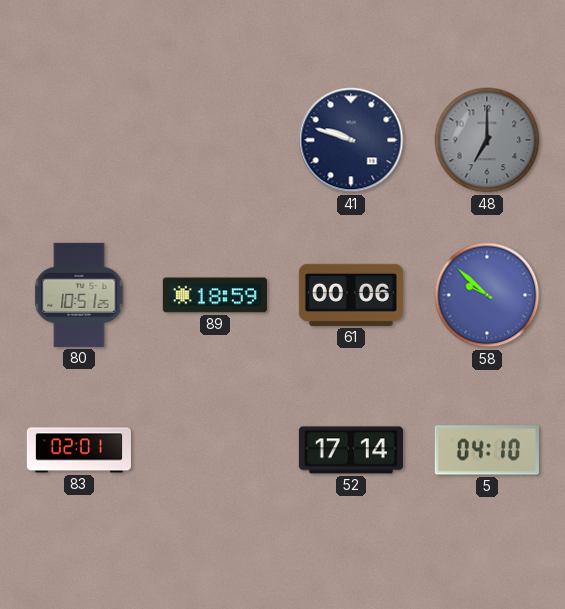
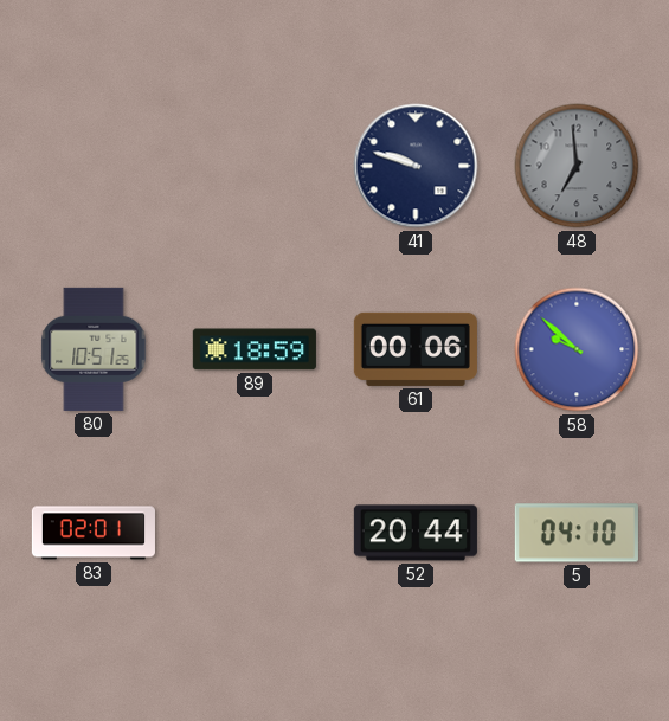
48: 7:00 -> 6:59
52: 17:14 -> 20:44
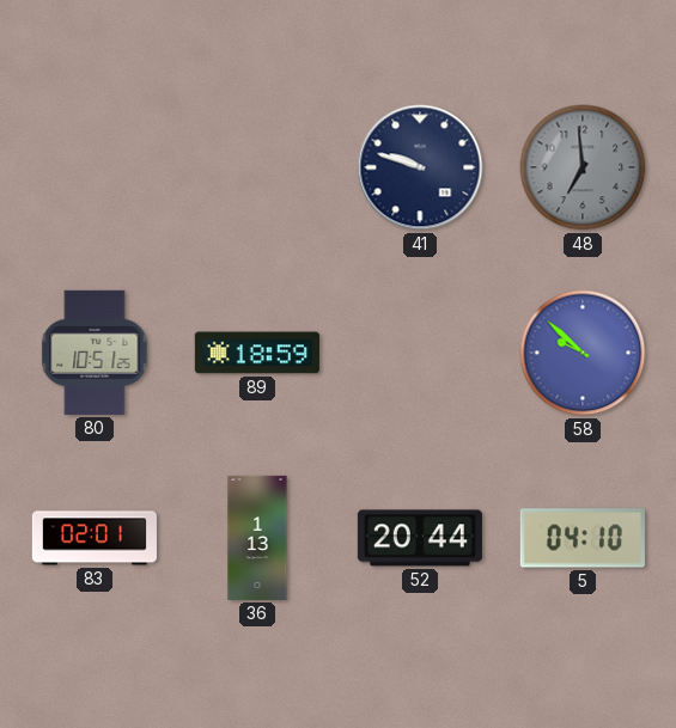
61: 00:06 -> none
36: none -> 1:13
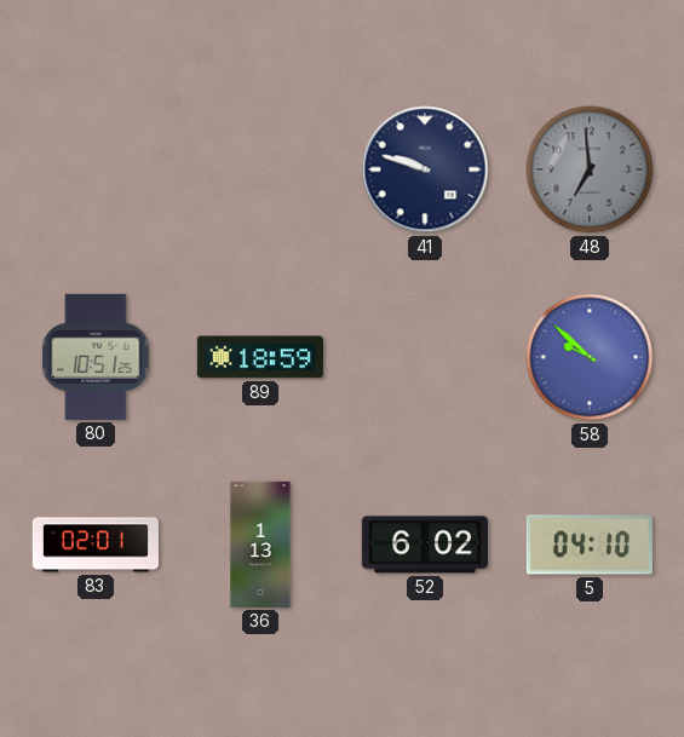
52: 20:44 -> 6:02
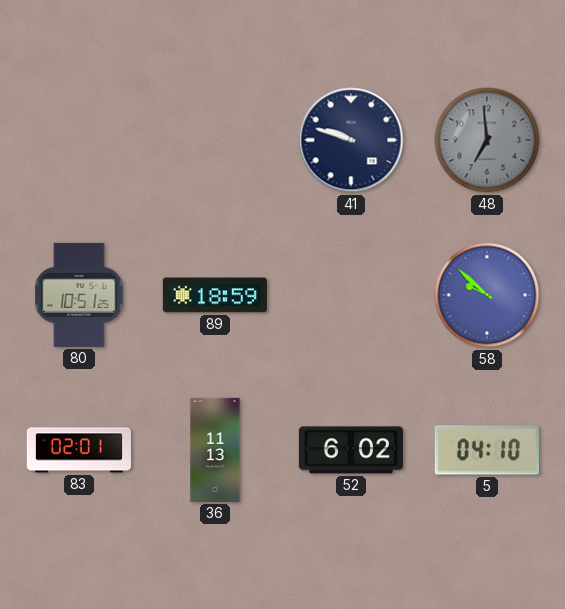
36: 1:13 -> 11:13
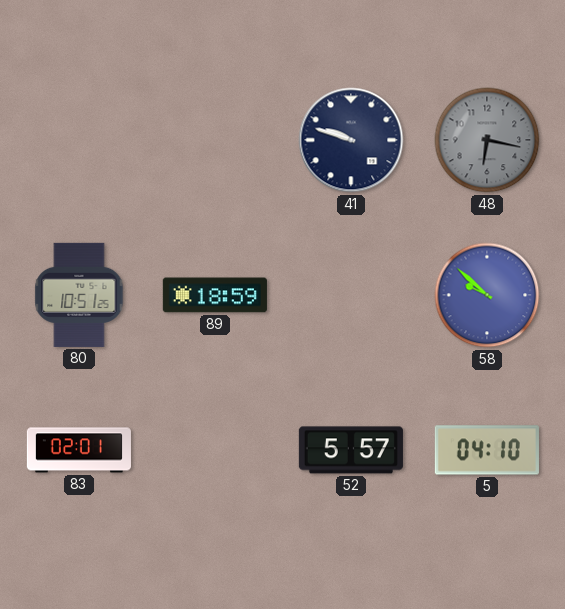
48: 6:59 -> 6:17
36: 11:13 -> none
52: 6:02 -> 5:57
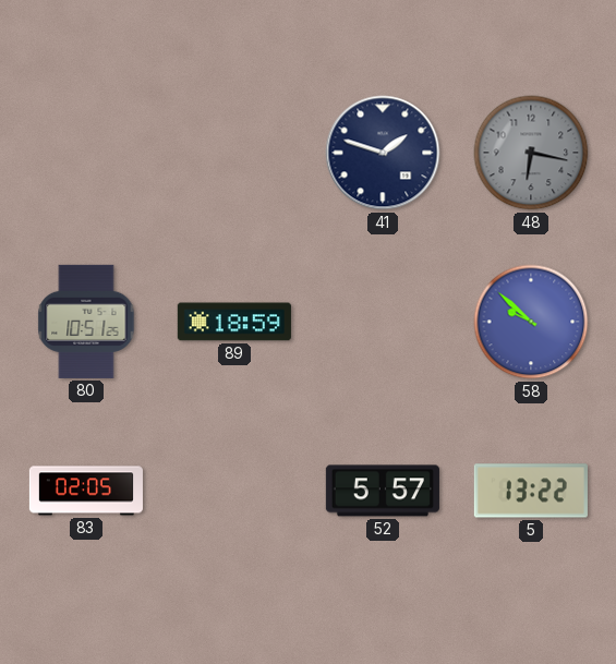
41: 9:48 -> 1:48
83: 02:01 -> 02:05
5: 04:10 -> 13:22
